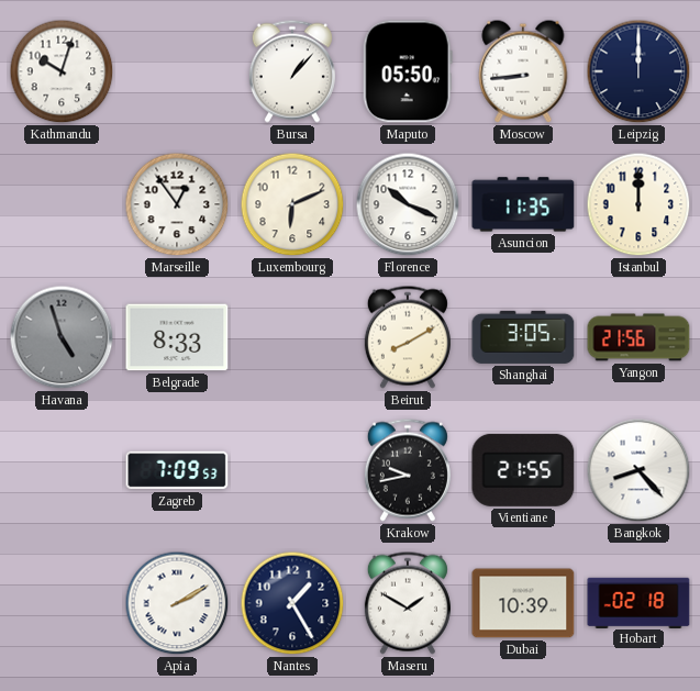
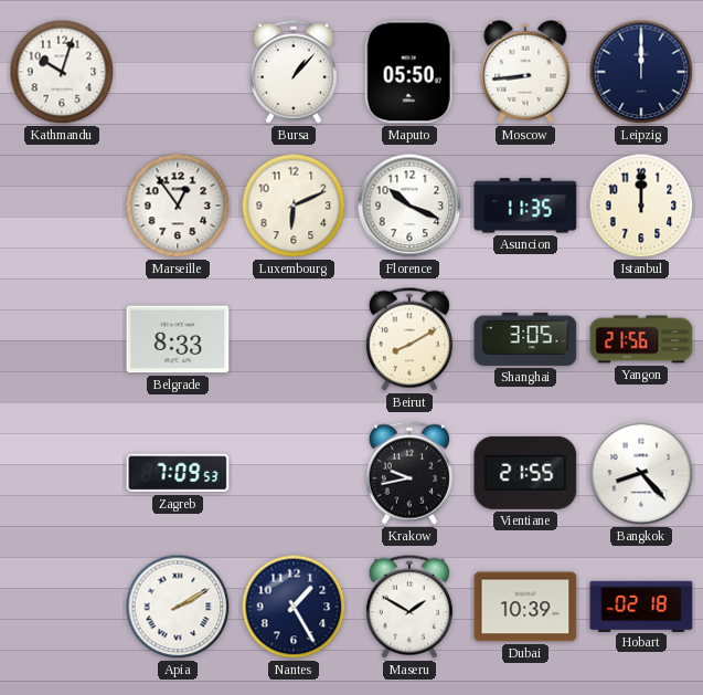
Havana: 4:57 -> none
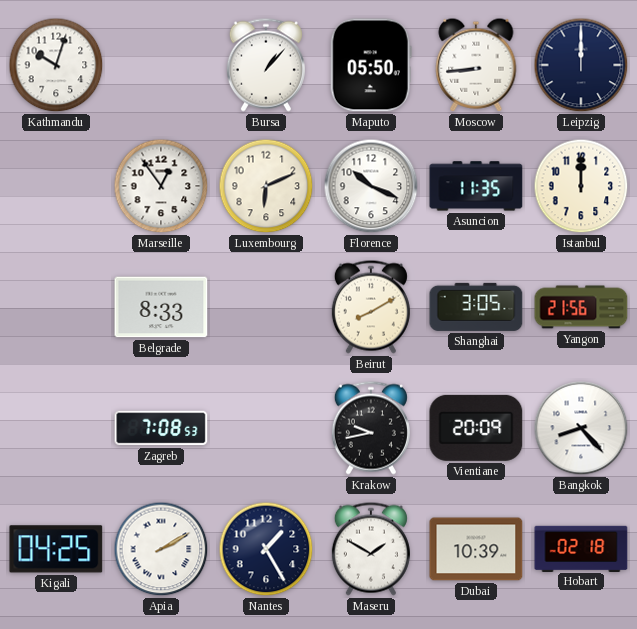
Zagreb: 7:09 -> 7:08
Vientiane: 21:55 -> 20:09
Kigali: none -> 04:25
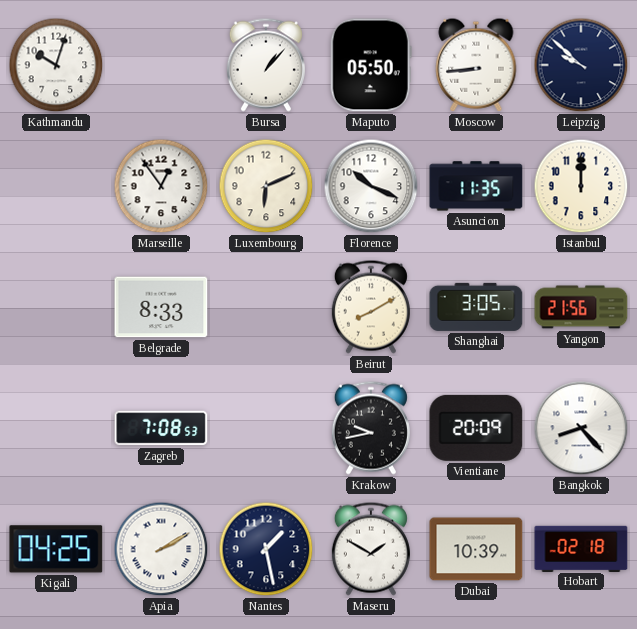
Leipzig: 12:00 -> 9:52
Nantes: 1:25 -> 1:28
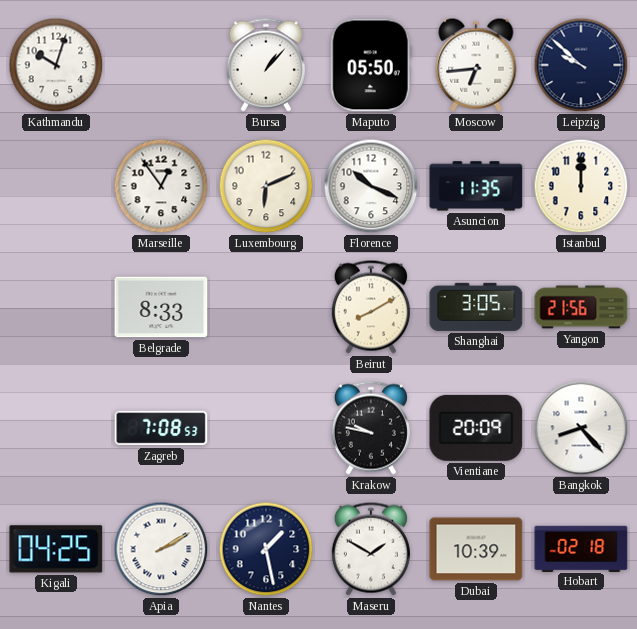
Moscow: 8:44 -> 6:44
Krakow: 9:43 -> 9:47
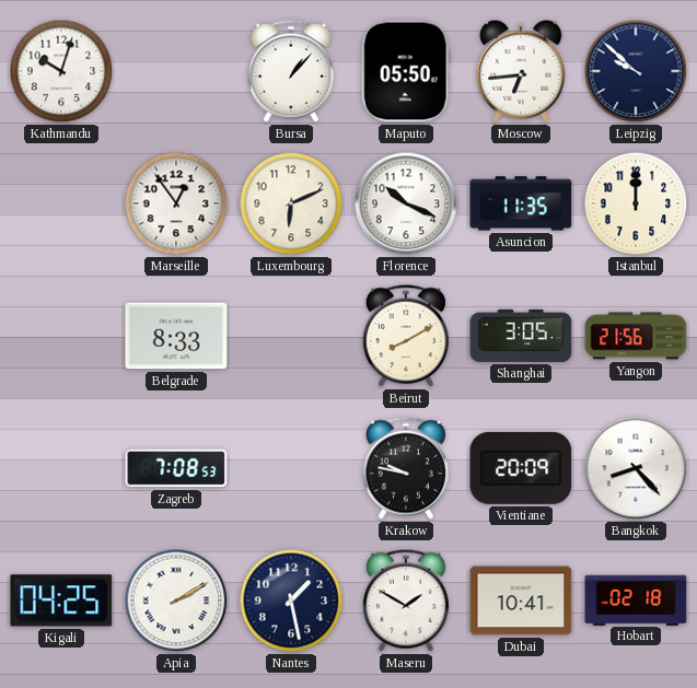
Dubai: 10:39 -> 10:41
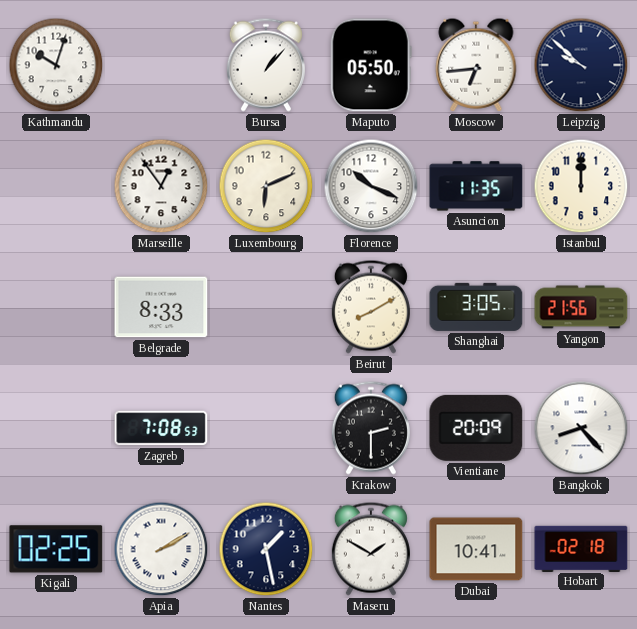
Krakow: 9:47 -> 2:30
Kigali: 04:25 -> 02:25
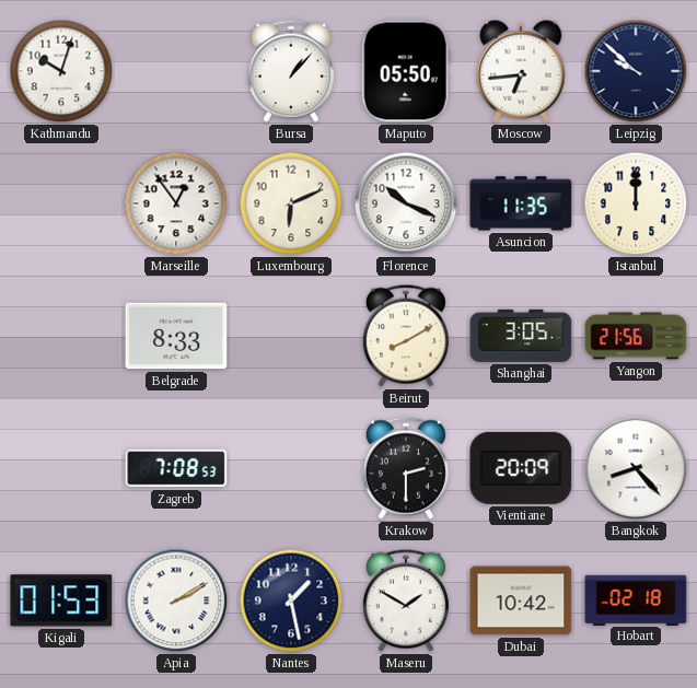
Kigali: 02:25 -> 01:53
Dubai: 10:41 -> 10:42
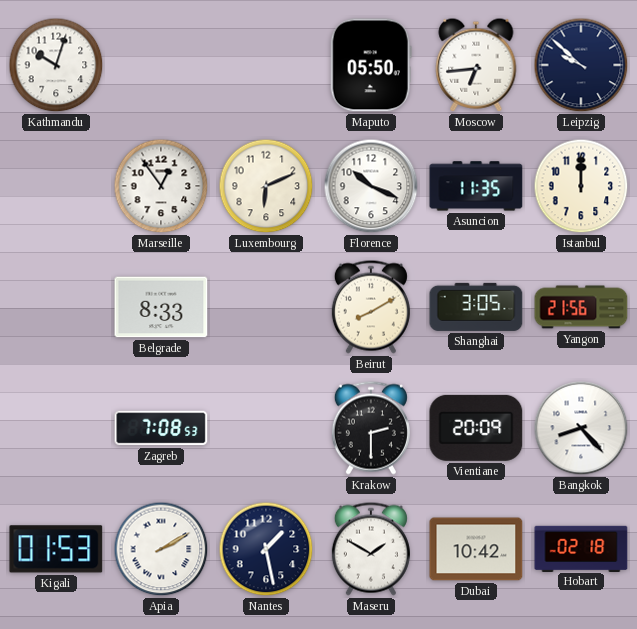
Bursa: 1:07 -> none
